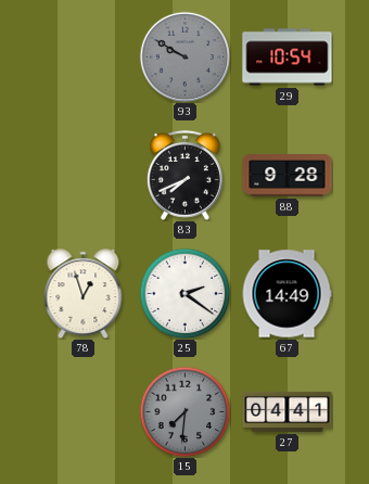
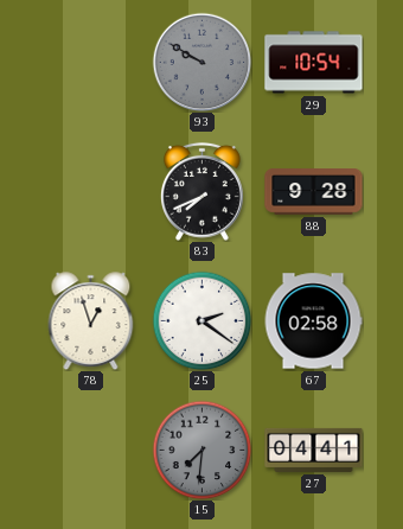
67: 14:49 -> 02:58
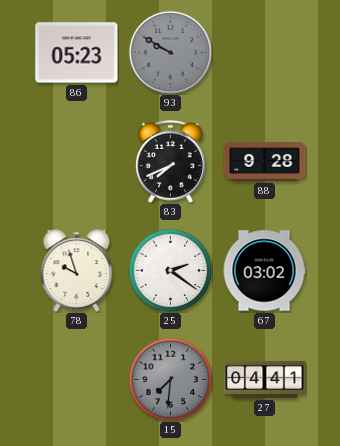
86: none -> 05:23
29: 10:54 -> none
78: 12:57 -> 9:57
67: 02:58 -> 03:02
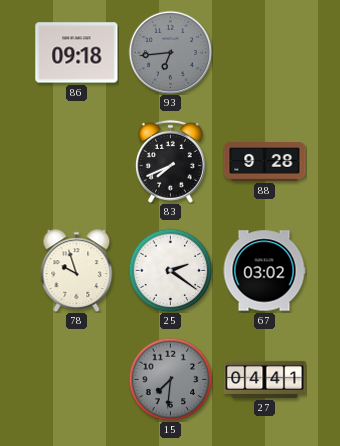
86: 05:23 -> 09:18
93: 9:50 -> 6:44
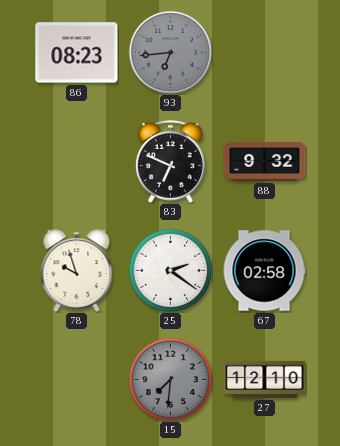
86: 09:18 -> 08:23
83: 7:41 -> 6:49
88: 9:28 -> 9:32
67: 03:02 -> 02:58
27: 04:41 -> 12:10
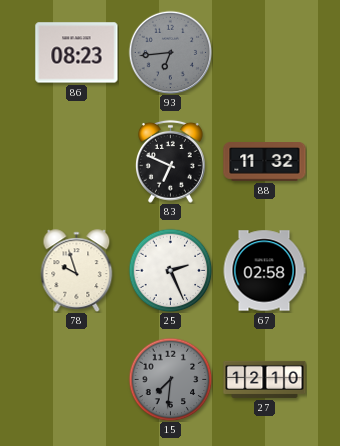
88: 9:32 -> 11:32
25: 2:21 -> 2:26
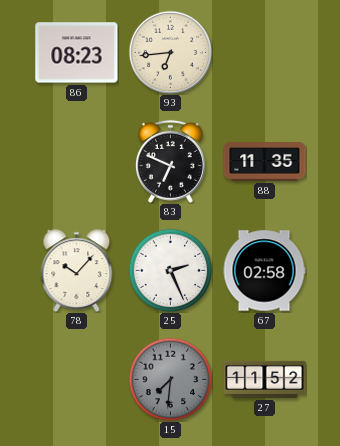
93 dial: grey -> cream
88: 11:32 -> 11:35
78: 9:57 -> 10:07
27: 12:10 -> 11:52
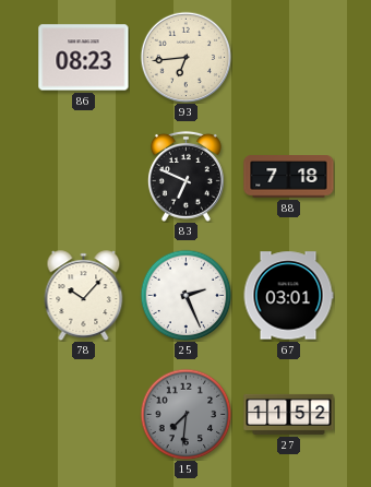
88: 11:35 -> 7:18
67: 02:58 -> 03:01
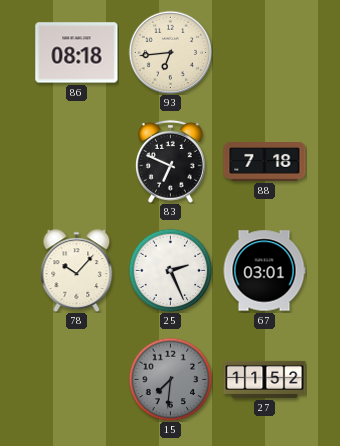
86: 08:23 -> 08:18
